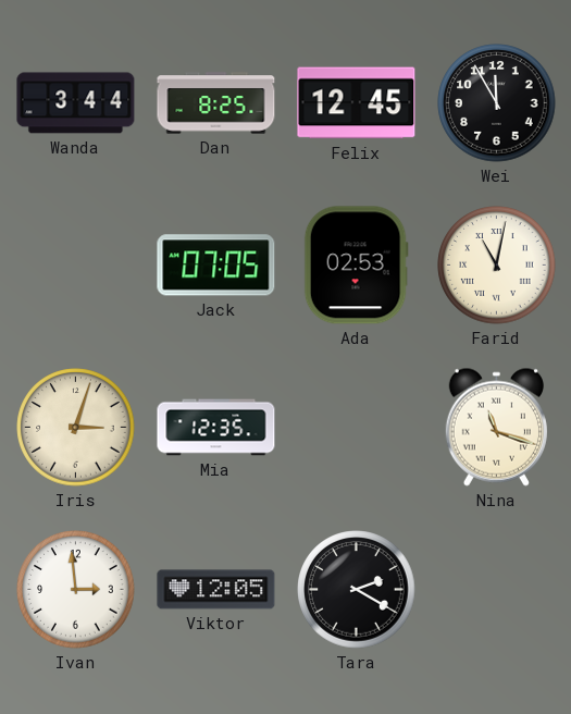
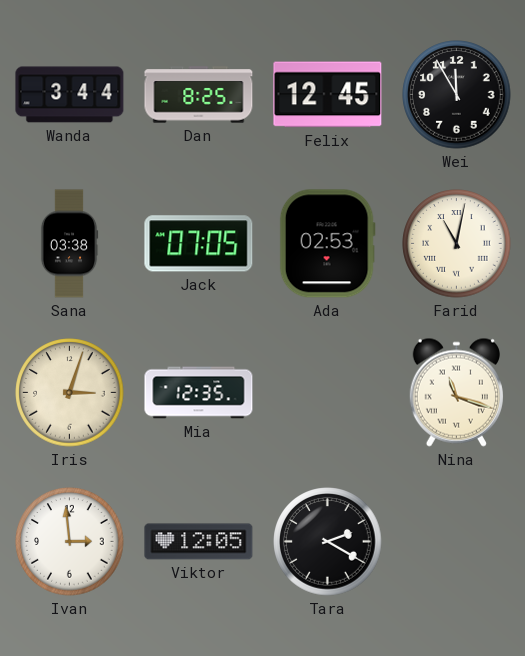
Sana: none -> 03:38
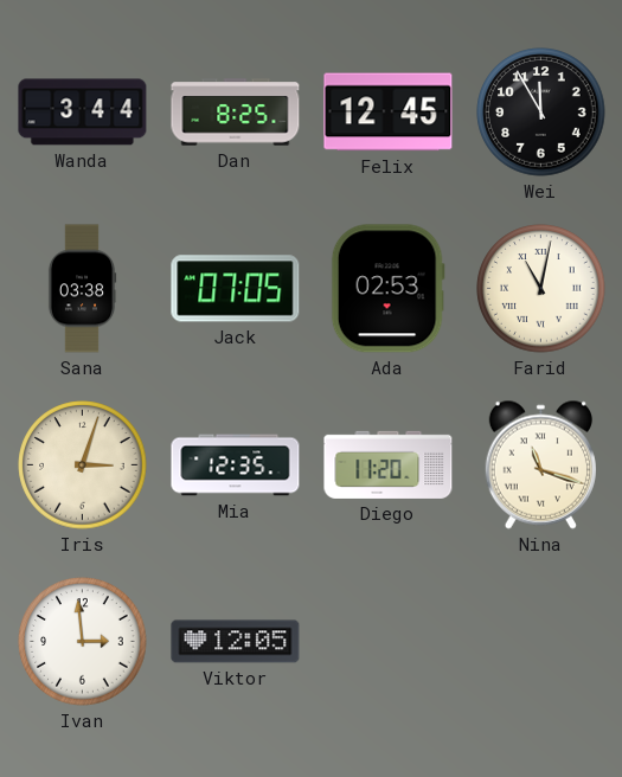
Diego: none -> 11:20
Tara: 2:20 -> none
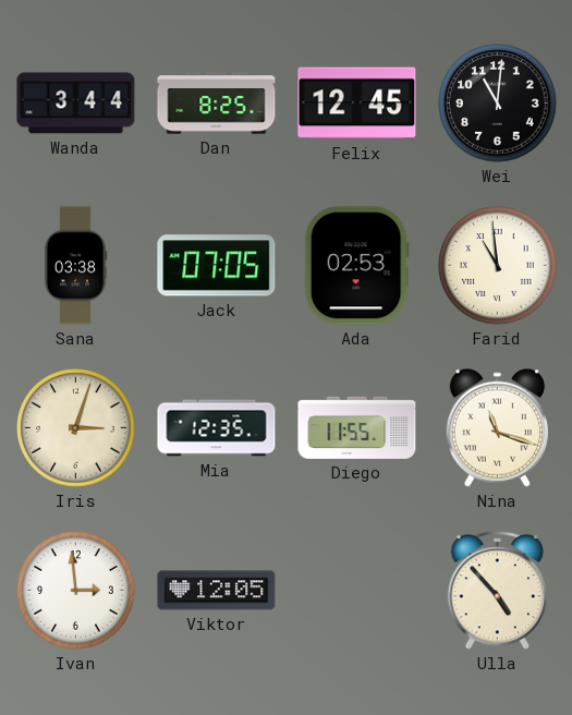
Wei: 11:55 -> 11:01
Farid: 11:02 -> 10:59
Diego: 11:20 -> 11:55
Ulla: none -> 4:53
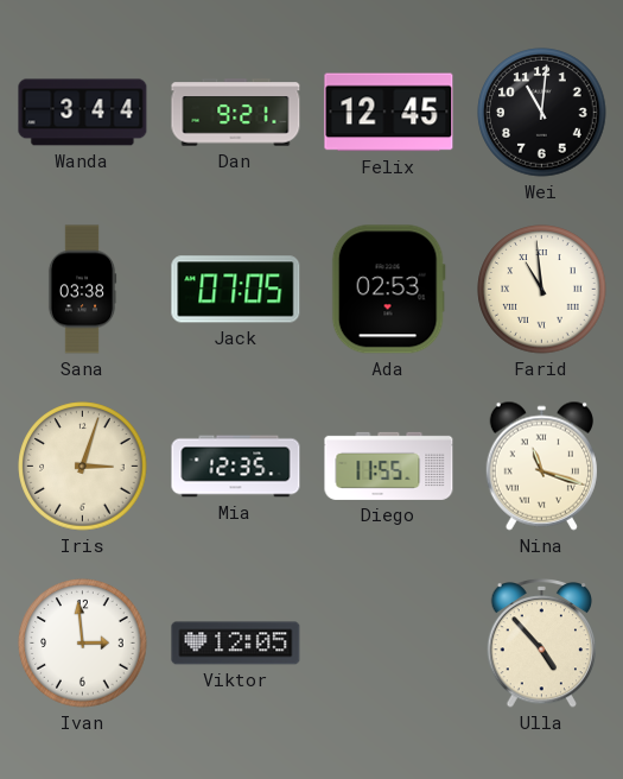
Dan: 8:25 -> 9:21
